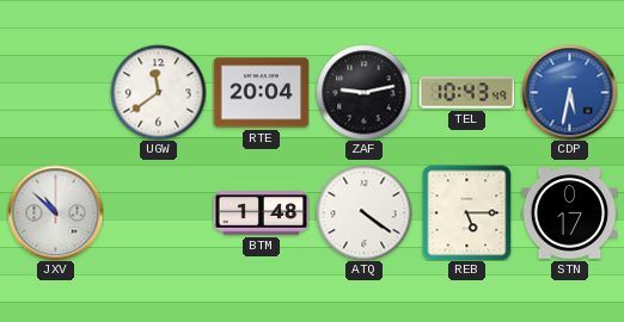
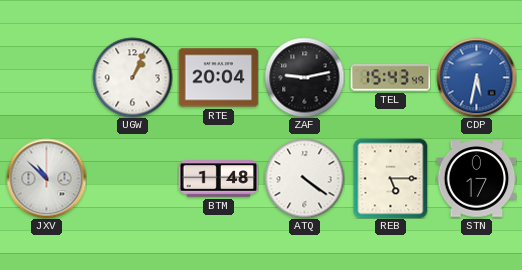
UGW: 11:39 -> 1:04
TEL: 10:43 -> 15:43
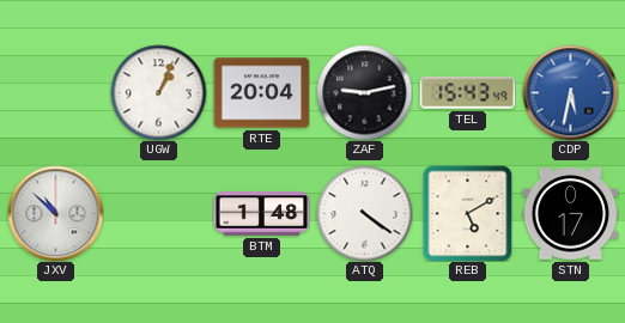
REB: 5:15 -> 5:10
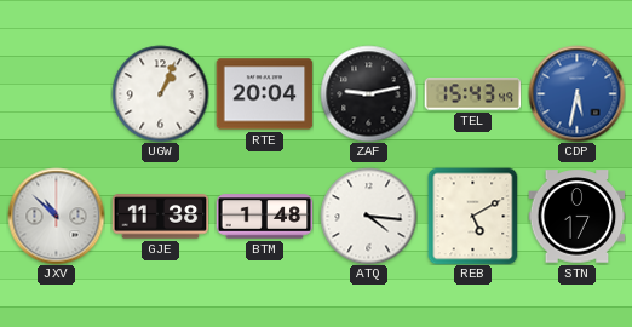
GJE: none -> 11:38
ATQ: 4:21 -> 4:16
